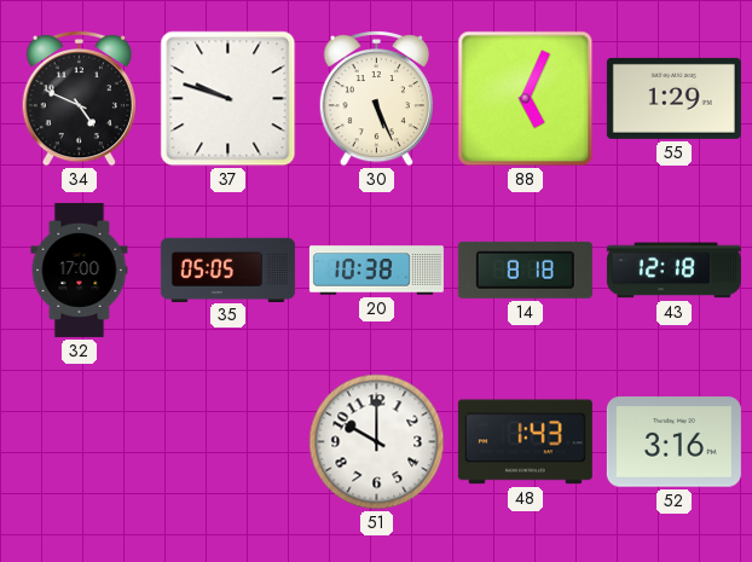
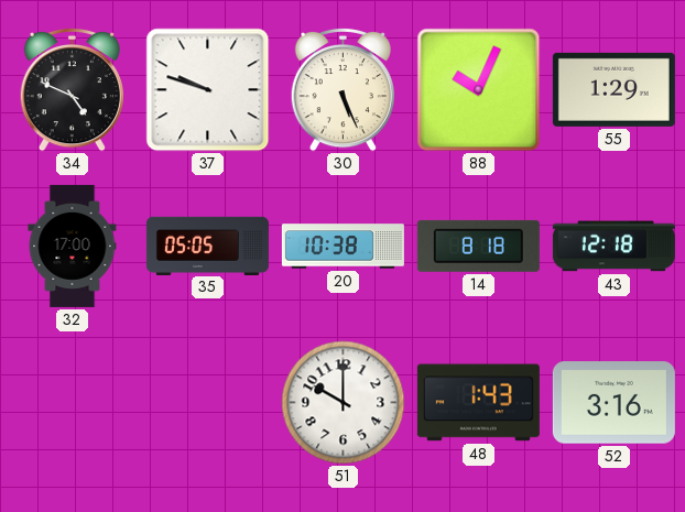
88: 5:04 -> 10:04
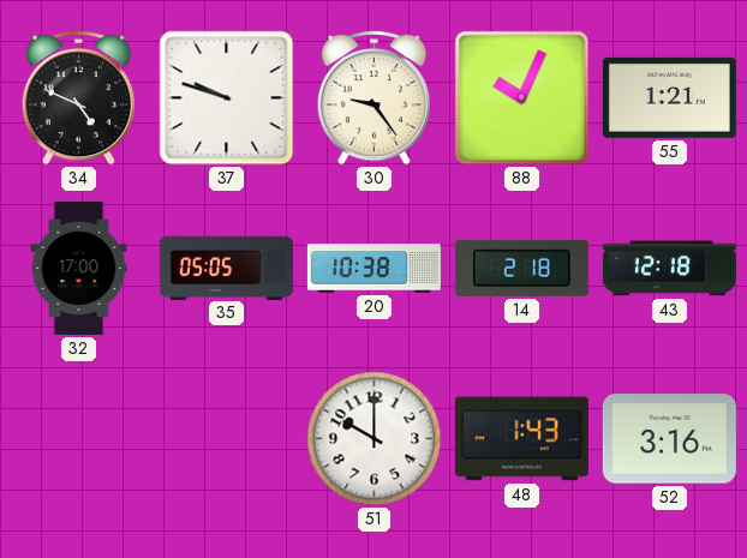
30: 5:26 -> 9:24
55: 1:29 -> 1:21
14: 8:18 -> 2:18
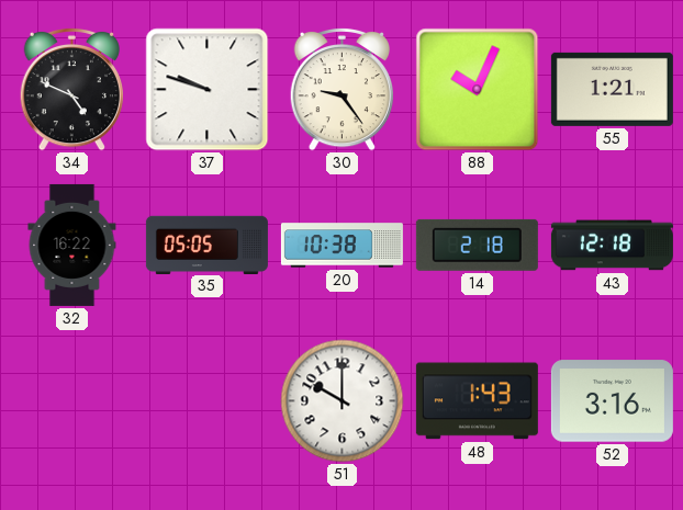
32: 17:00 -> 16:22
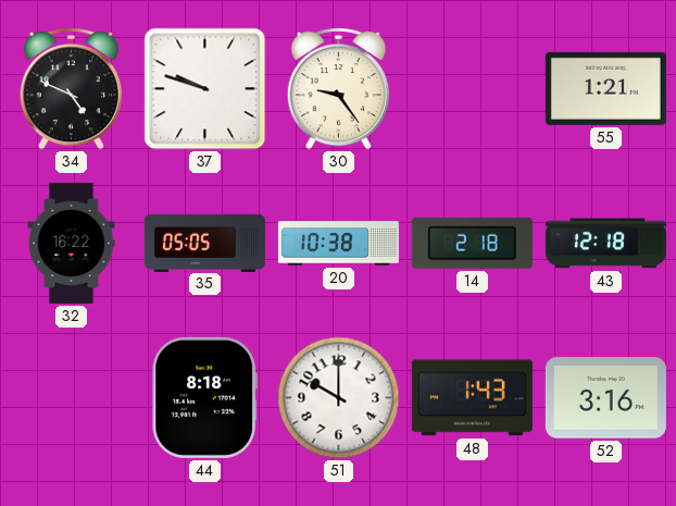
88: 10:04 -> none
44: none -> 8:18
